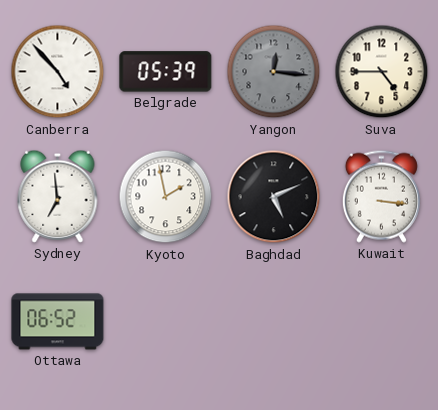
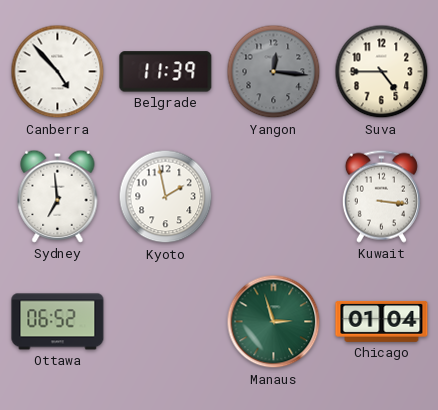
Belgrade: 05:39 -> 11:39
Baghdad: 5:11 -> none
Manaus: none -> 2:57
Chicago: none -> 01:04
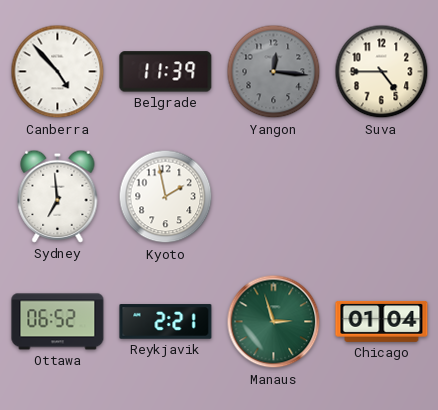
Kuwait: 3:16 -> none
Reykjavik: none -> 2:21
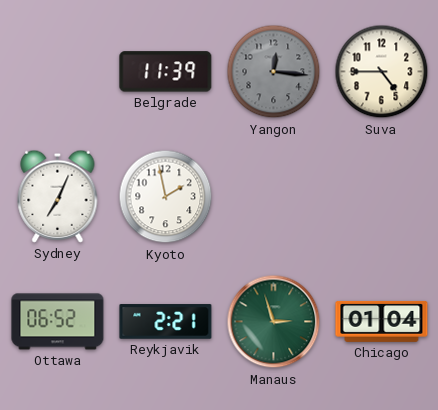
Canberra: 4:53 -> none
Sydney: 6:59 -> 7:04
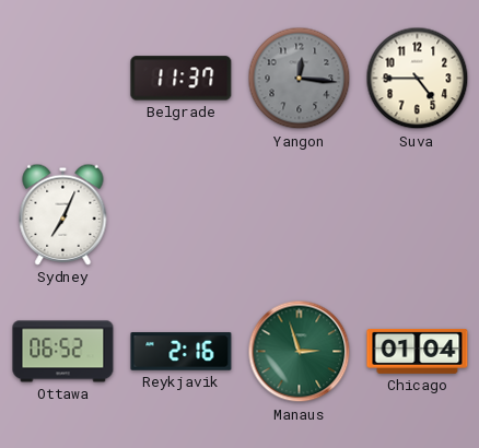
Belgrade: 11:39 -> 11:37
Kyoto: 1:58 -> none
Reykjavik: 2:21 -> 2:16
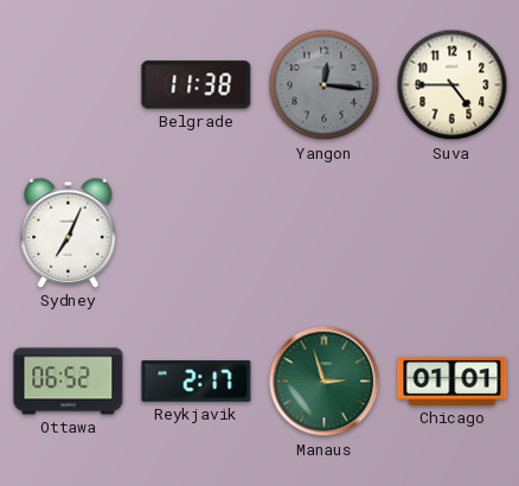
Belgrade: 11:37 -> 11:38
Reykjavik: 2:16 -> 2:17
Chicago: 01:04 -> 01:01
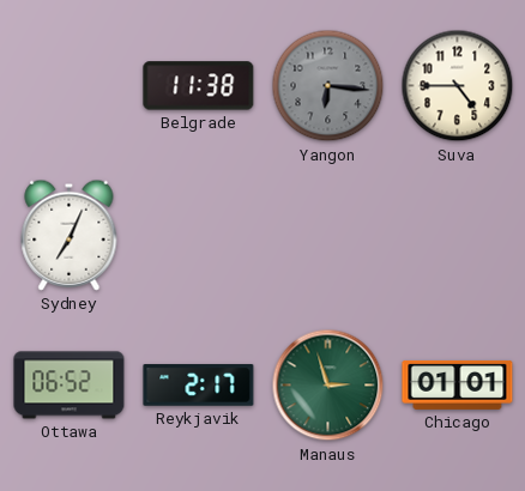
Yangon: 12:16 -> 6:16
